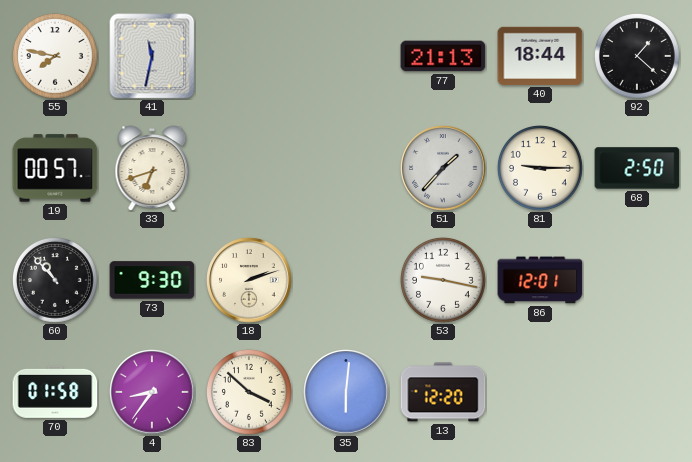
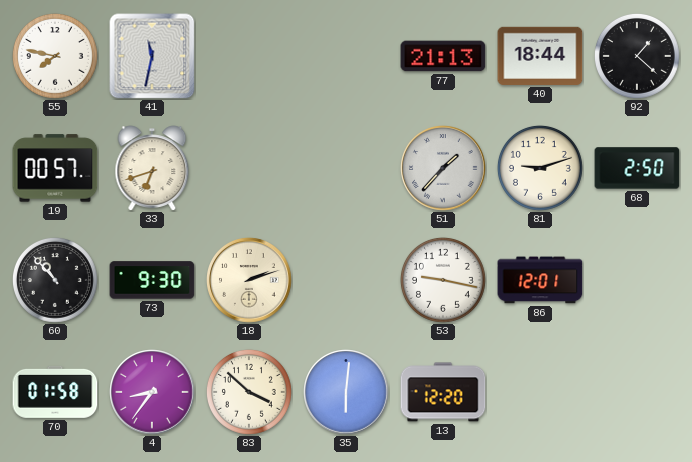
81: 9:15 -> 9:12
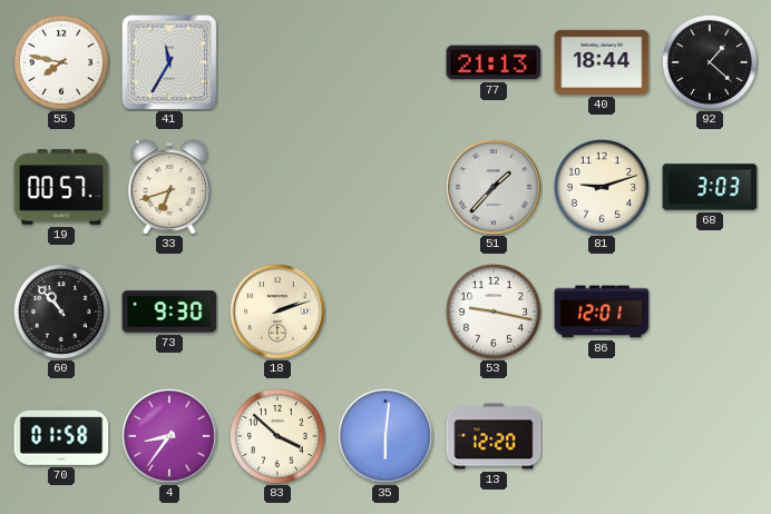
41: 11:32 -> 11:35
68: 2:50 -> 3:03
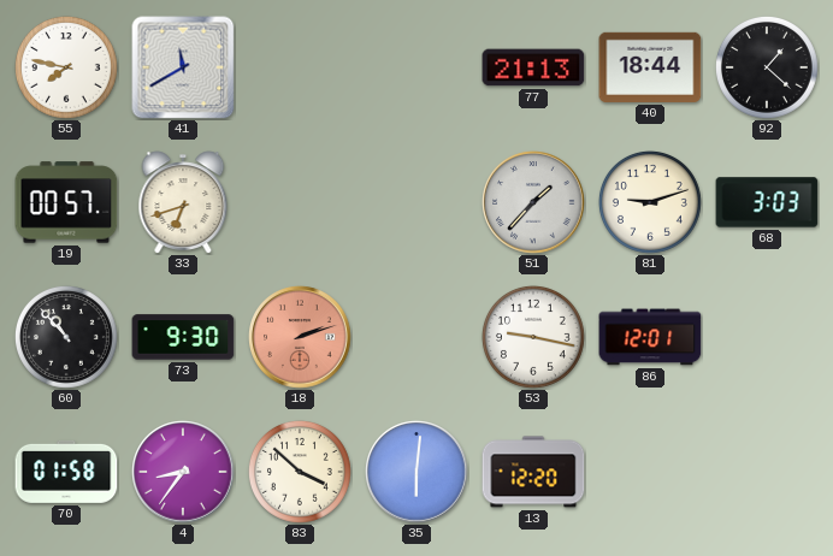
41: 11:35 -> 11:40
18 dial: cream -> salmon
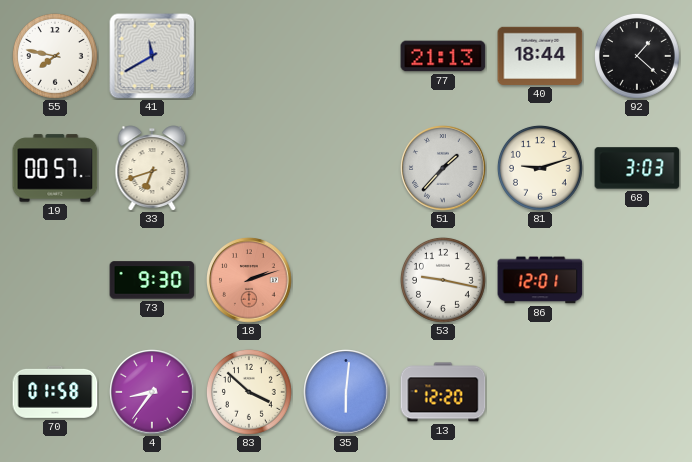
60: 10:53 -> none
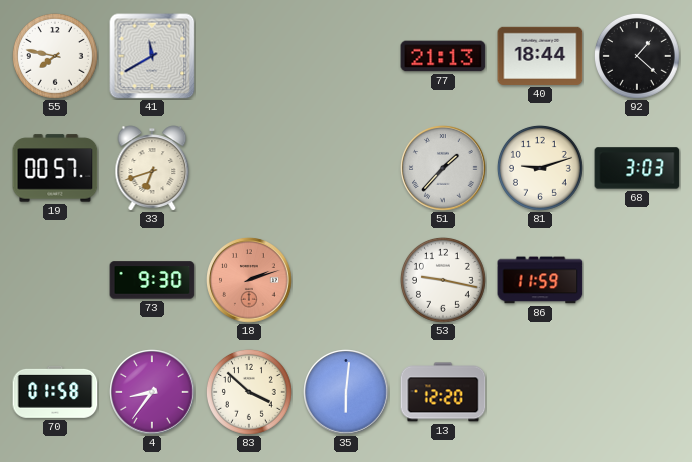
86: 12:01 -> 11:59
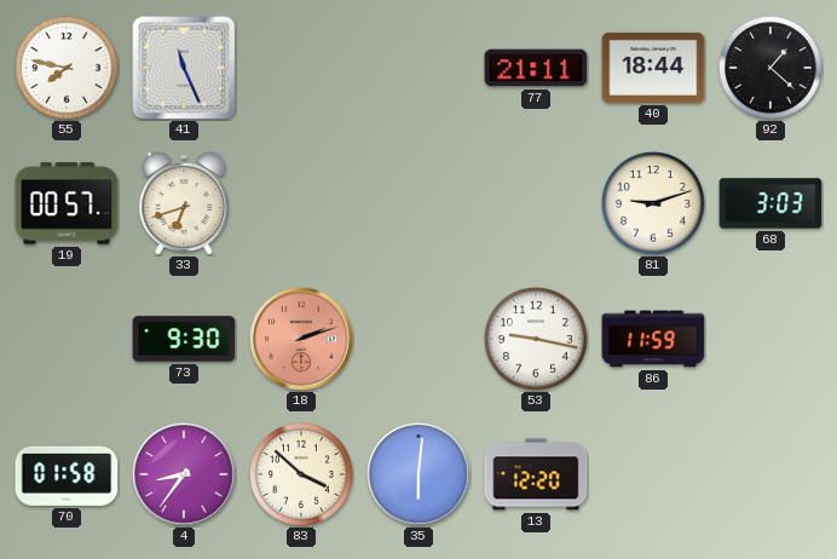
41: 11:40 -> 11:26
77: 21:13 -> 21:11
51: 1:37 -> none
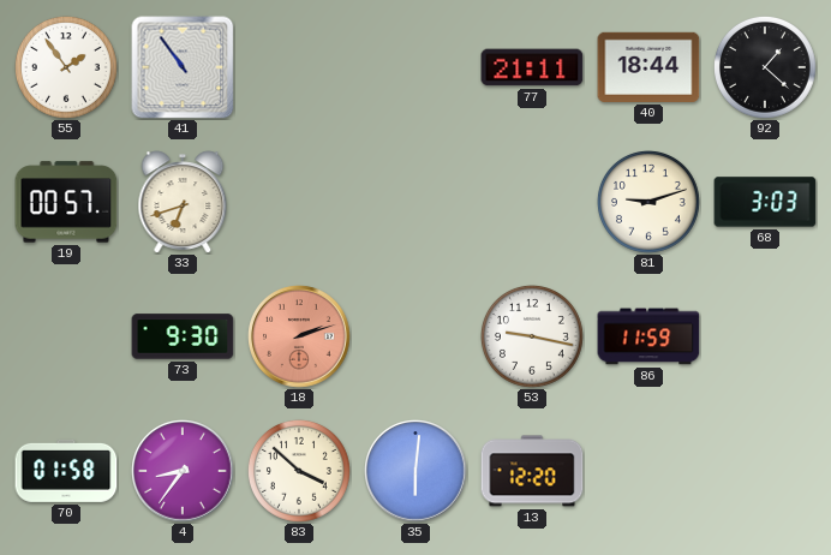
55: 7:47 -> 1:54
41: 11:26 -> 10:54
